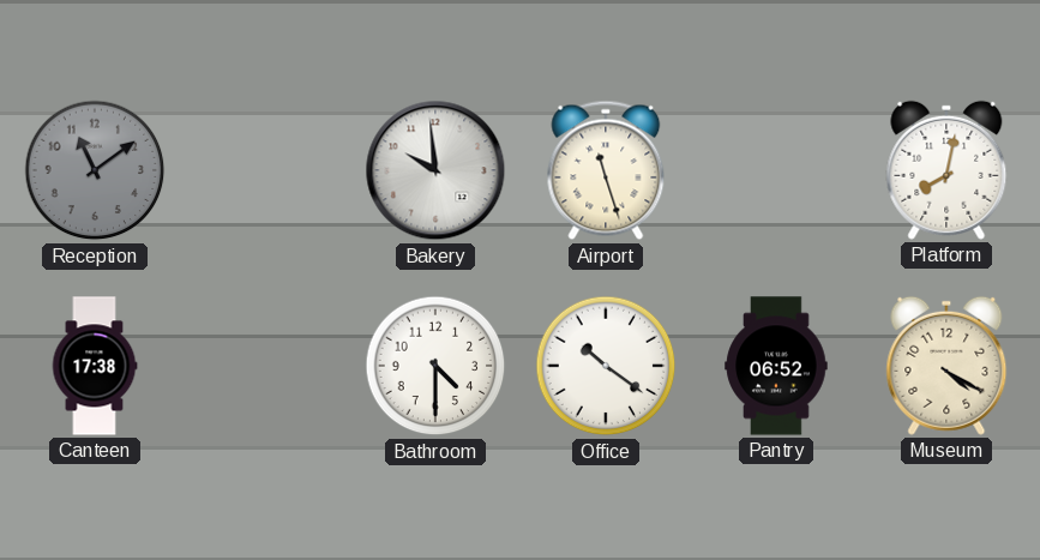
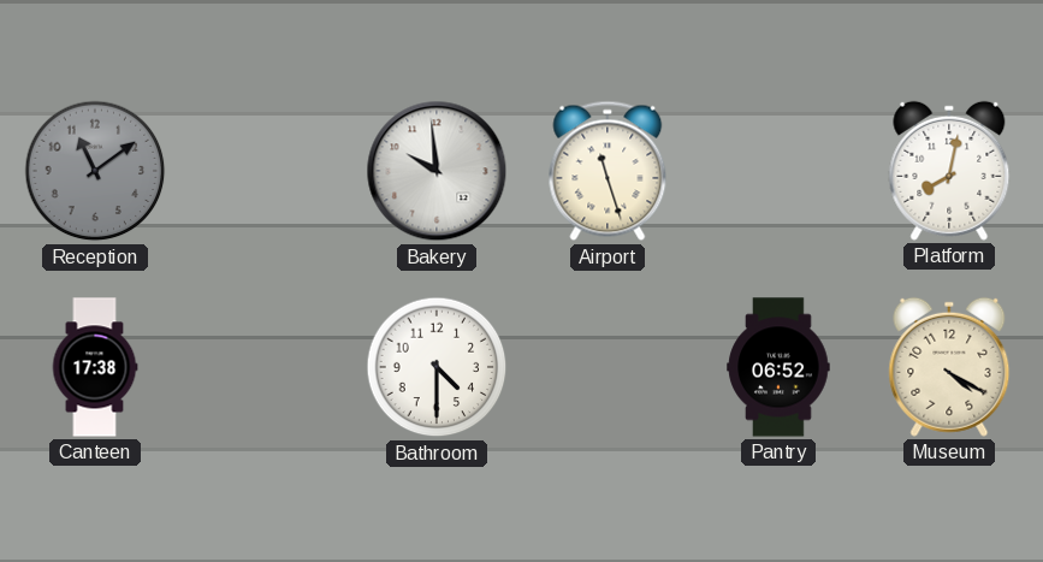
Office: 10:21 -> none
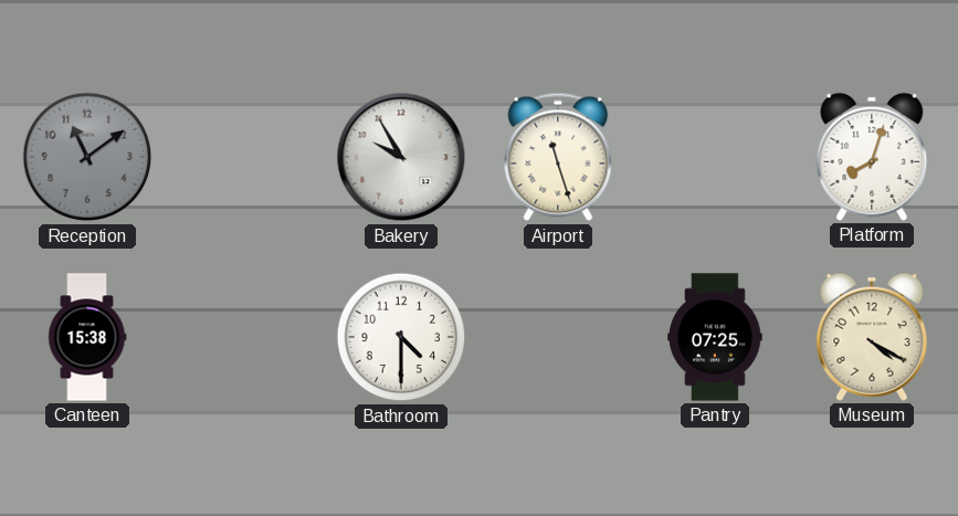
Bakery: 9:59 -> 9:55
Platform: 8:02 -> 8:03
Canteen: 17:38 -> 15:38
Pantry: 06:52 -> 07:25
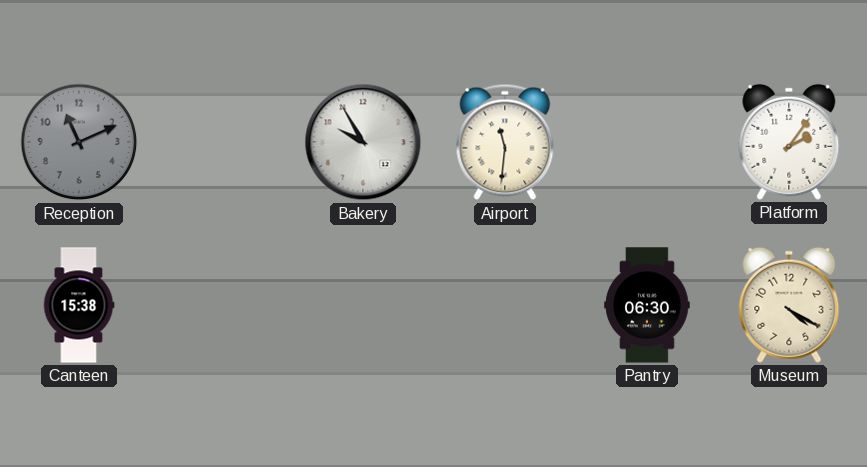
Reception: 11:09 -> 11:11
Airport: 11:27 -> 11:31
Platform: 8:03 -> 2:06
Bathroom: 4:30 -> none
Pantry: 07:25 -> 06:30
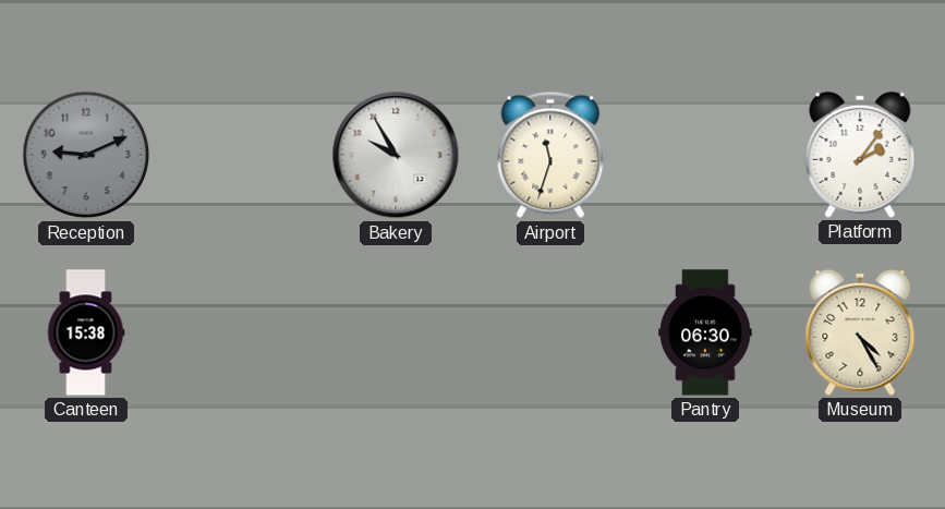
Reception: 11:11 -> 9:11
Airport: 11:31 -> 11:33
Museum: 4:20 -> 4:25
